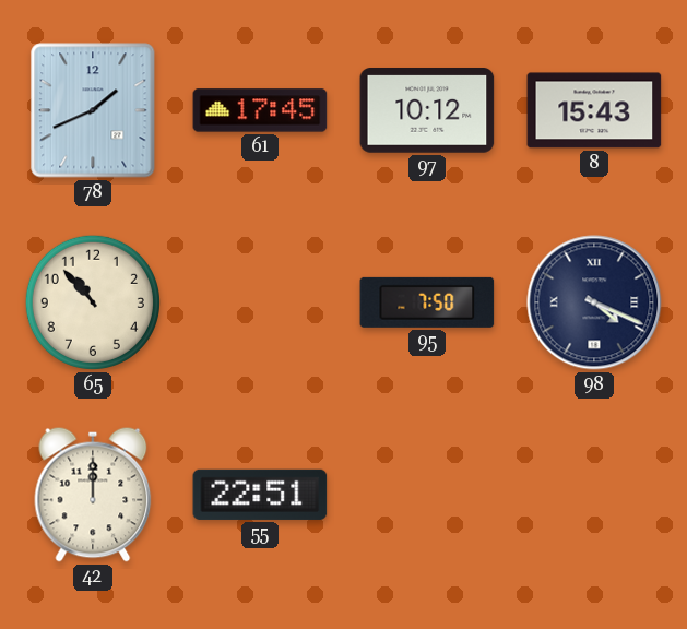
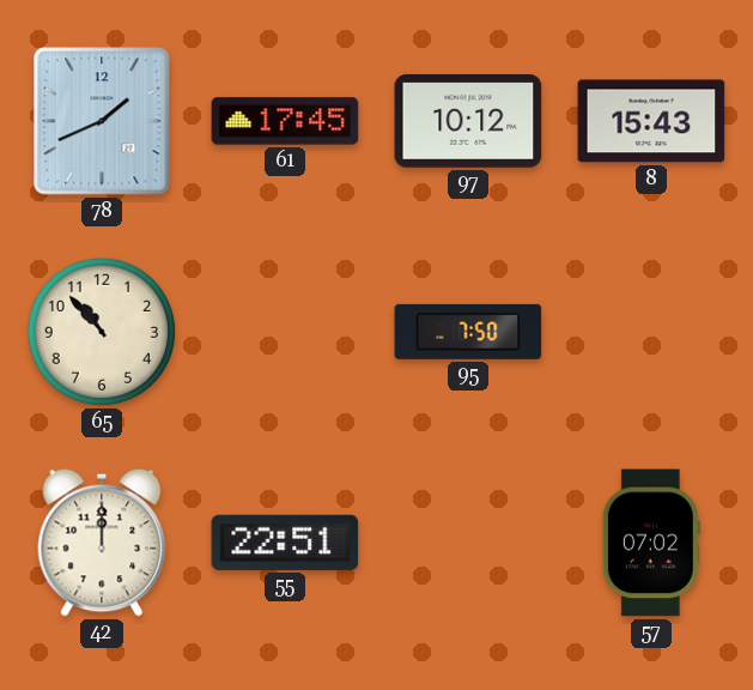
98: 4:19 -> none
57: none -> 07:02
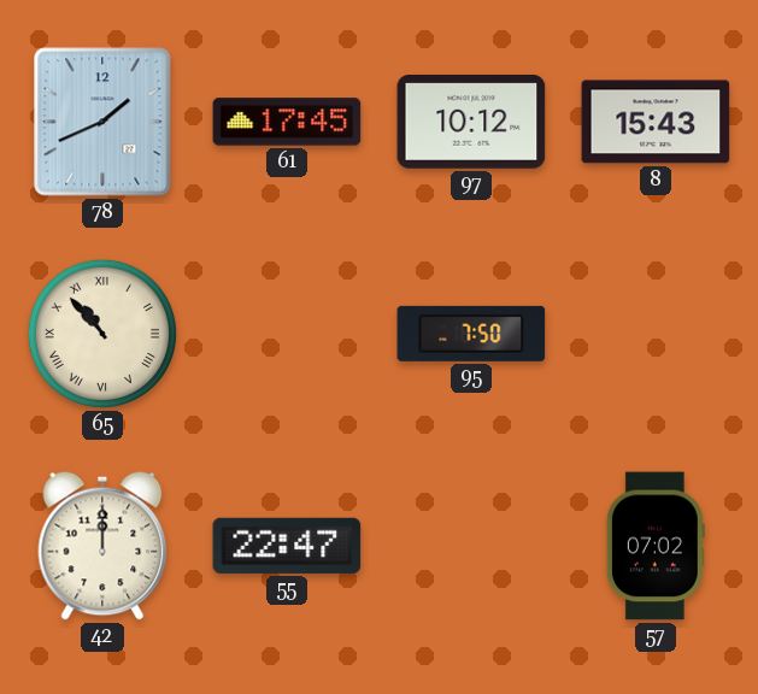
65 numerals: Arabic -> Roman
55: 22:51 -> 22:47
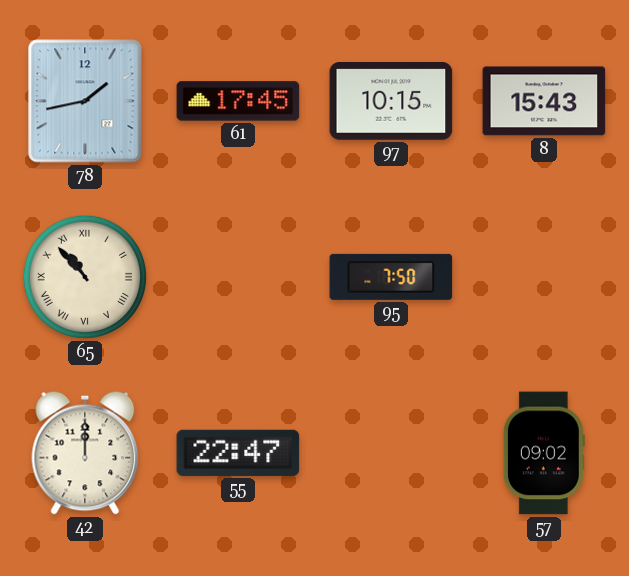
78: 1:41 -> 1:43
97: 10:12 -> 10:15
57: 07:02 -> 09:02
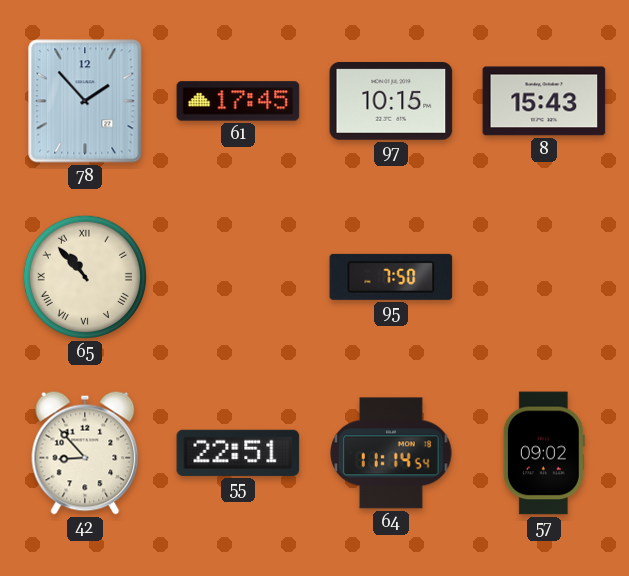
78: 1:43 -> 1:53
42: 12:00 -> 8:53
55: 22:47 -> 22:51
64: none -> 11:14
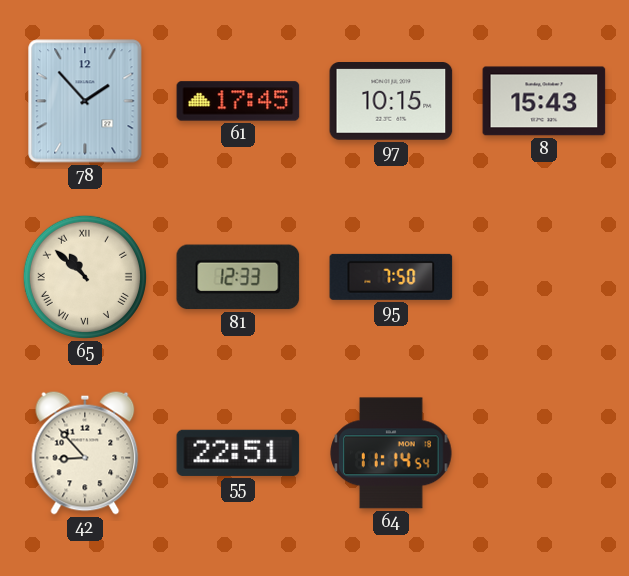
65: 10:53 -> 10:52
81: none -> 12:33
57: 09:02 -> none
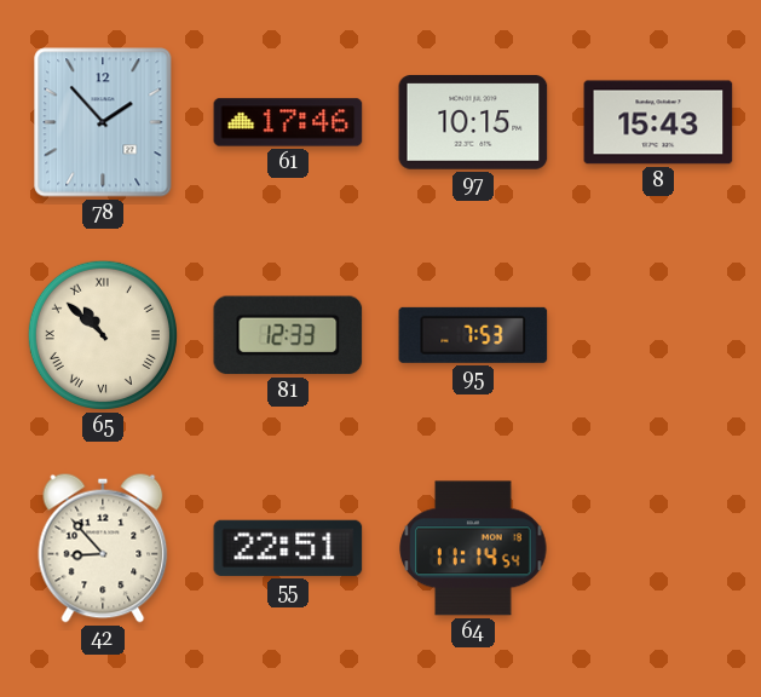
61: 17:45 -> 17:46
95: 7:50 -> 7:53
